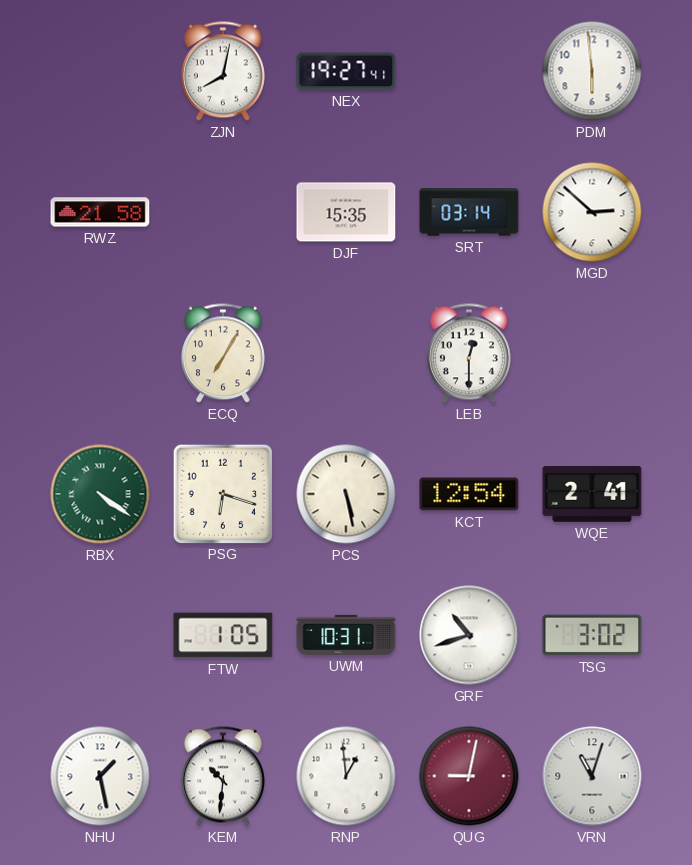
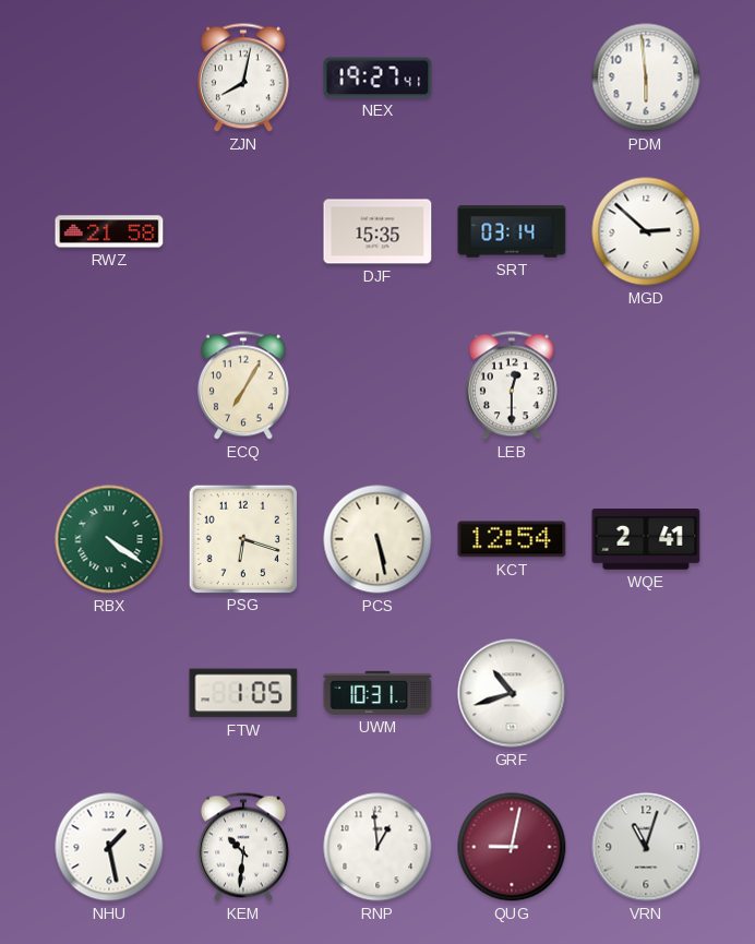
TSG: 3:02 -> none
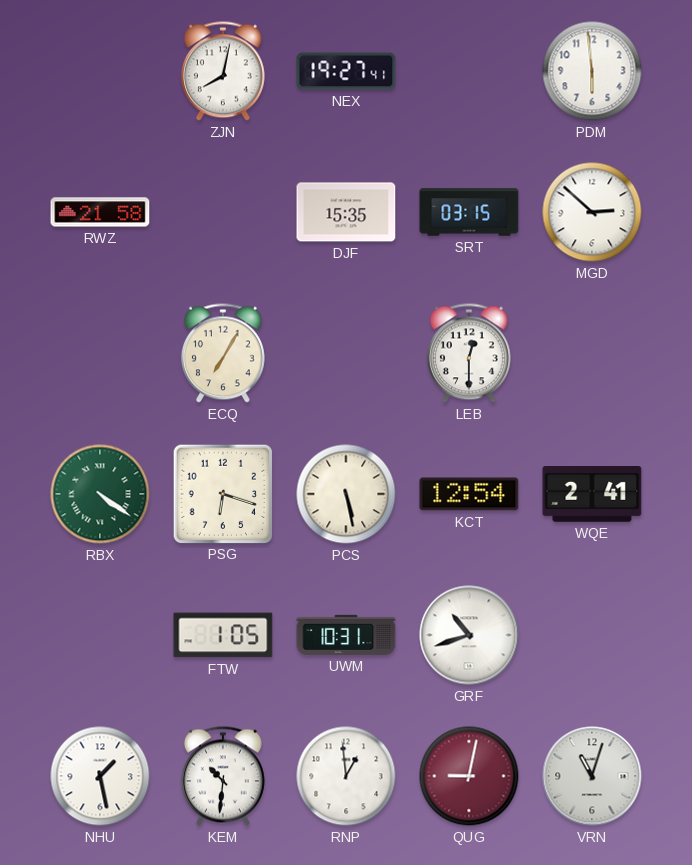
SRT: 03:14 -> 03:15
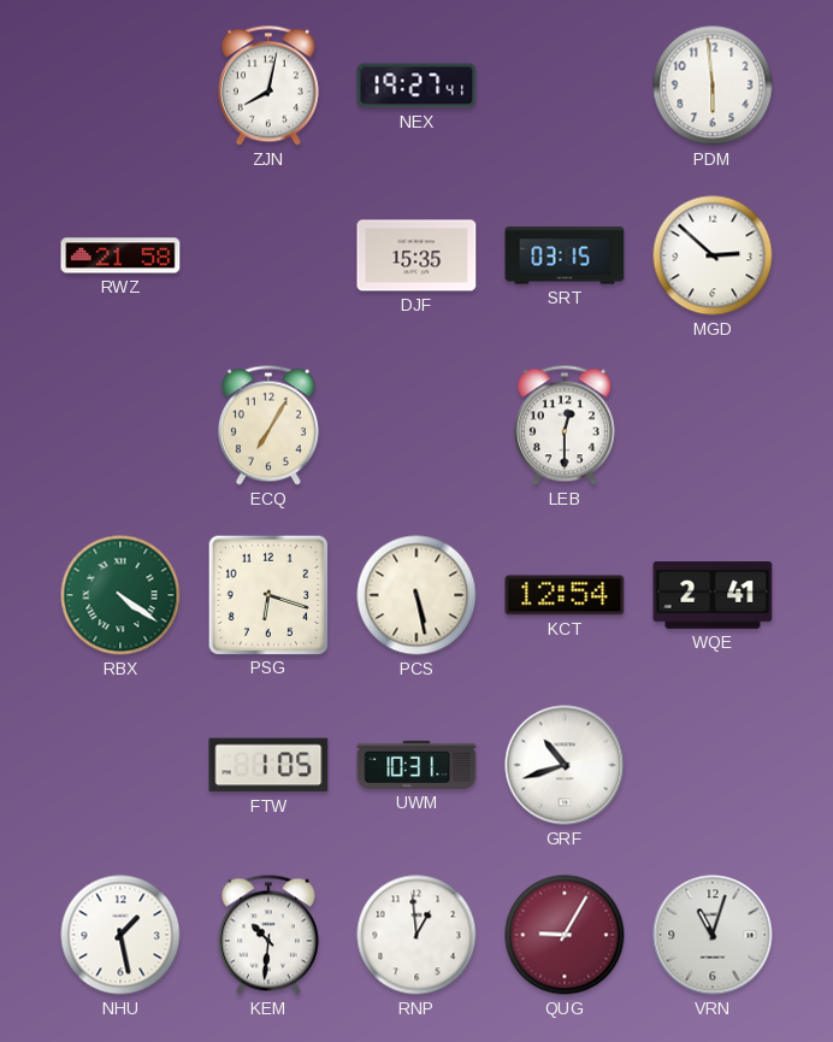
QUG: 9:02 -> 9:05
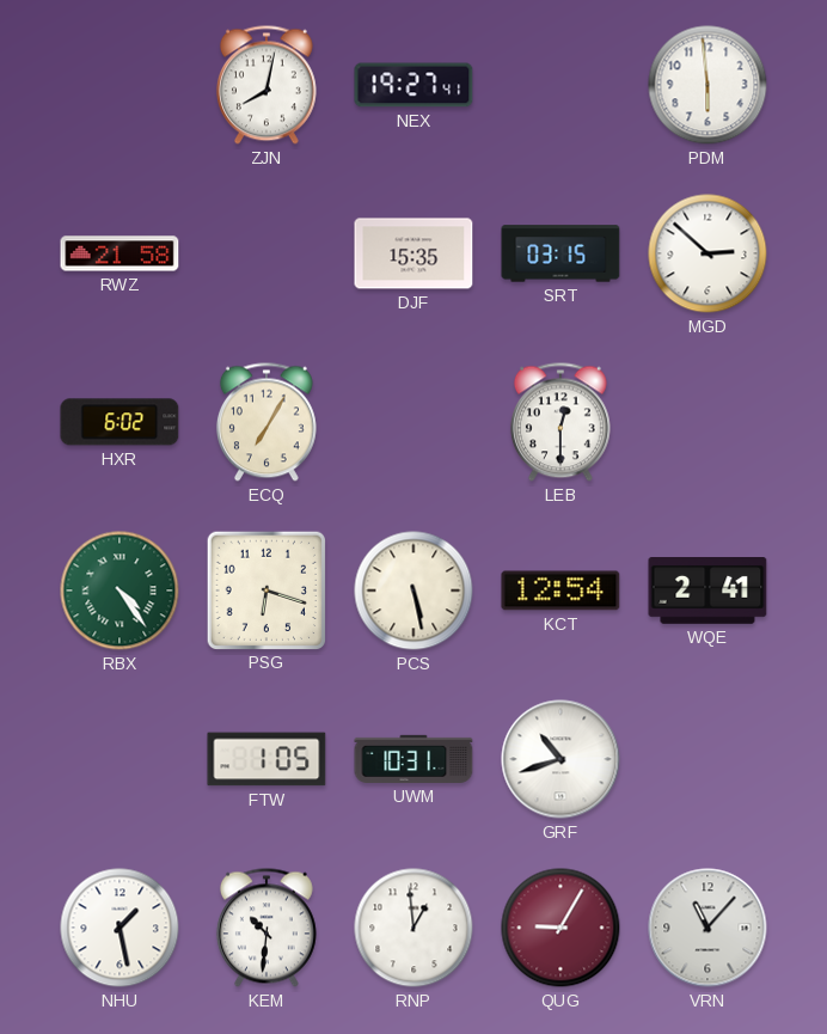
HXR: none -> 6:02
RBX: 4:21 -> 4:24
VRN: 11:03 -> 11:07
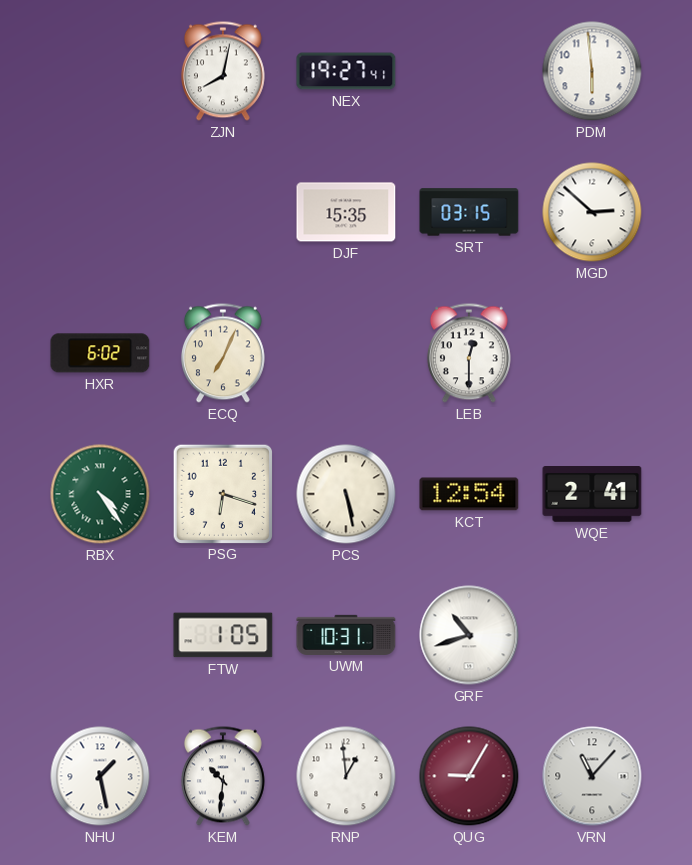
RWZ: 21:58 -> none
ECQ: 7:05 -> 7:04
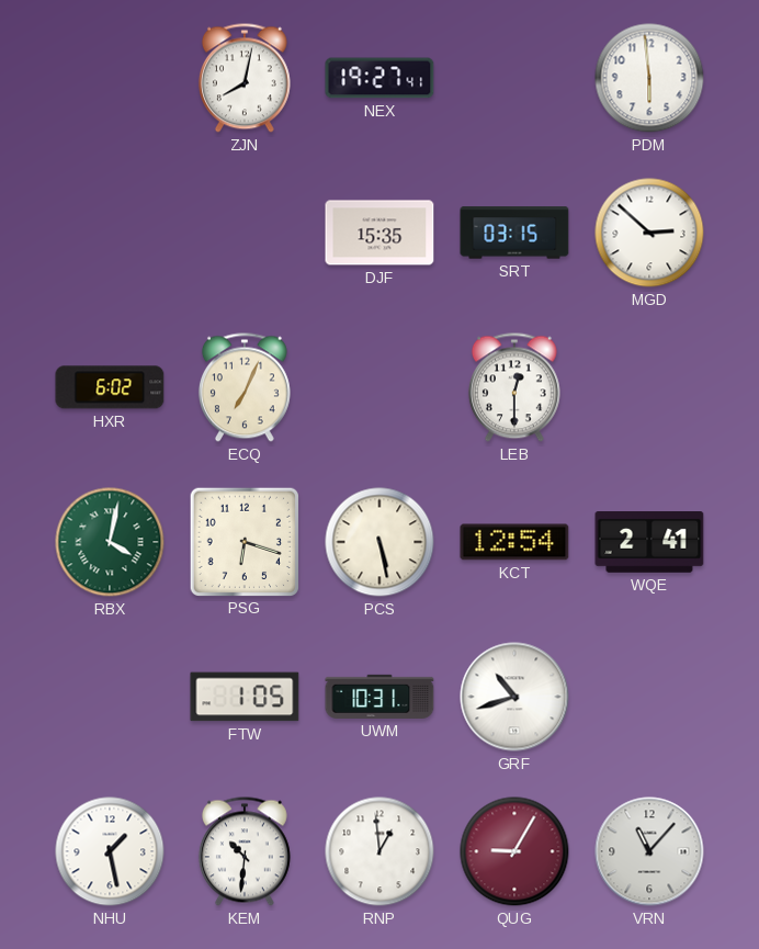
RBX: 4:24 -> 4:02
